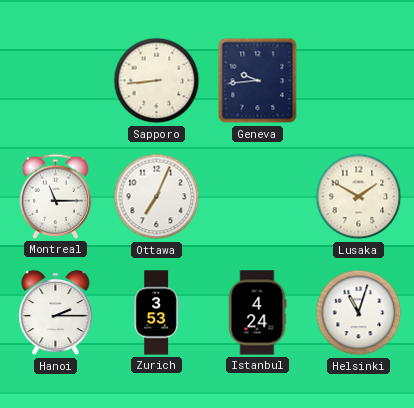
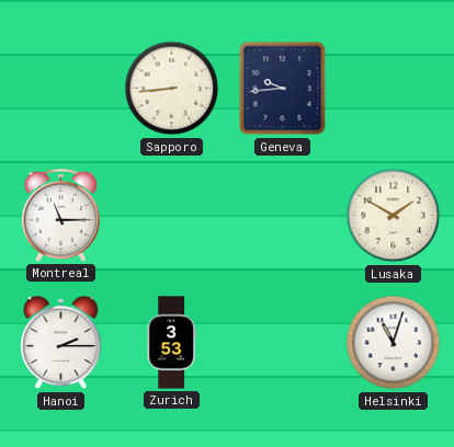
Ottawa: 7:04 -> none
Istanbul: 4:24 -> none
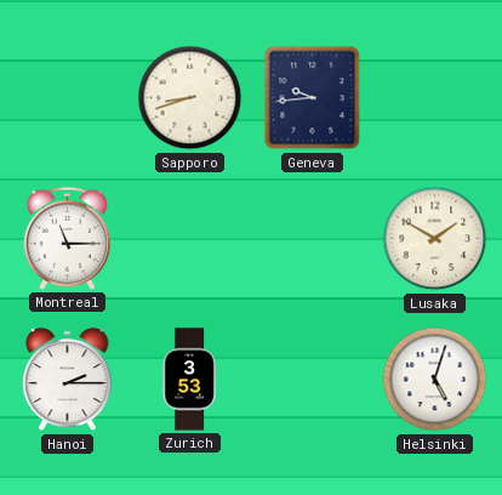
Sapporo: 8:44 -> 8:42
Helsinki: 11:03 -> 5:03
